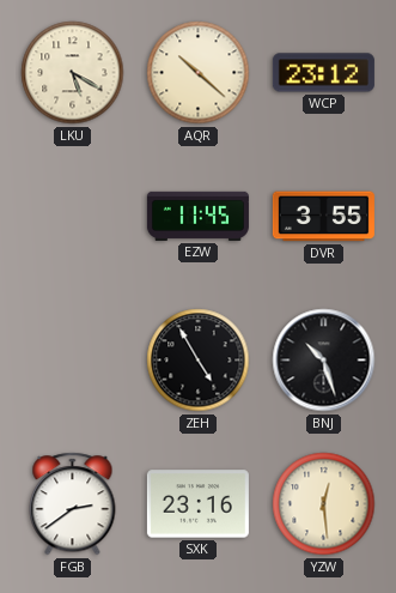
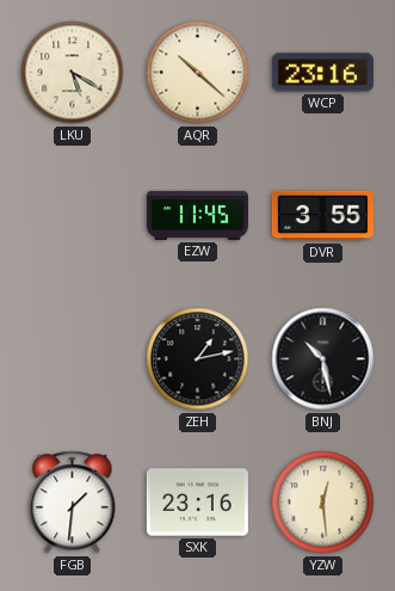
WCP: 23:12 -> 23:16
ZEH: 4:55 -> 1:13
BNJ: 10:27 -> 10:28
FGB: 2:39 -> 1:31
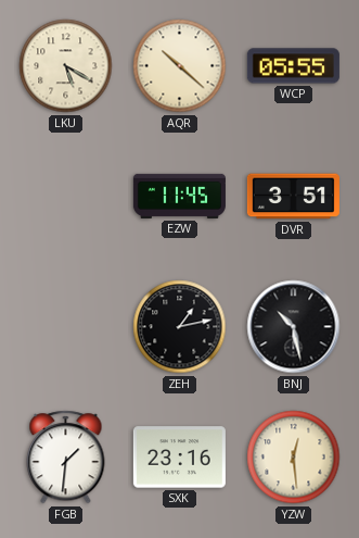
WCP: 23:16 -> 05:55
DVR: 3:55 -> 3:51
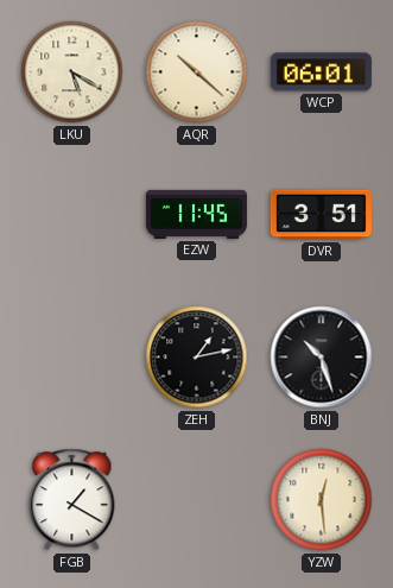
WCP: 05:55 -> 06:01
BNJ: 10:28 -> 10:27
FGB: 1:31 -> 1:20
SXK: 23:16 -> none
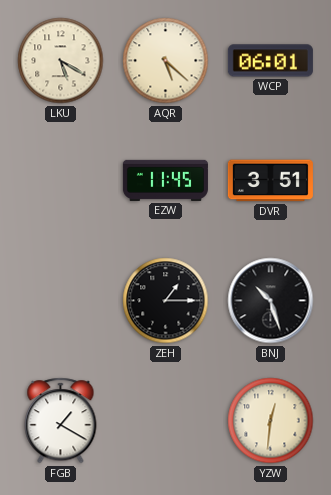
AQR: 10:22 -> 5:22
ZEH: 1:13 -> 1:15
YZW: 12:29 -> 12:31
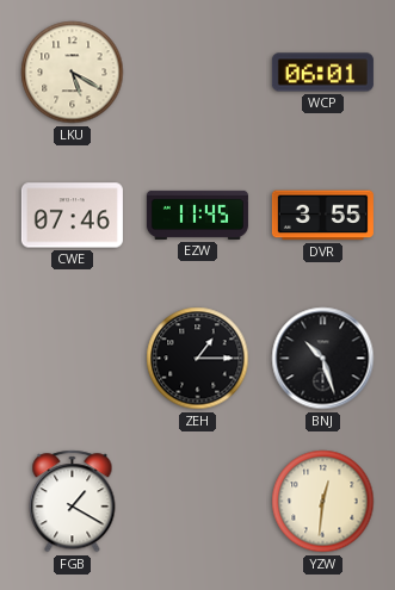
AQR: 5:22 -> none
CWE: none -> 07:46
DVR: 3:51 -> 3:55
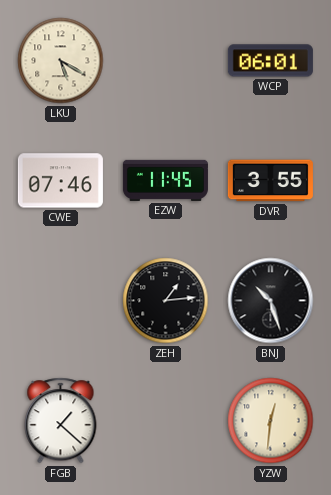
ZEH: 1:15 -> 1:14
FGB: 1:20 -> 1:22
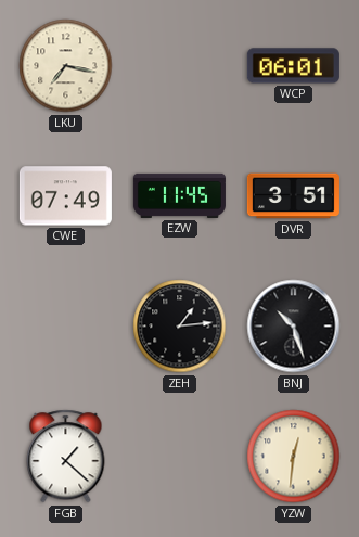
LKU: 5:20 -> 7:17
CWE: 07:46 -> 07:49
DVR: 3:55 -> 3:51
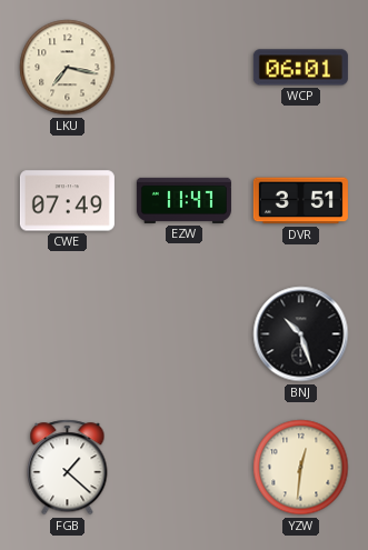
EZW: 11:45 -> 11:47
ZEH: 1:14 -> none
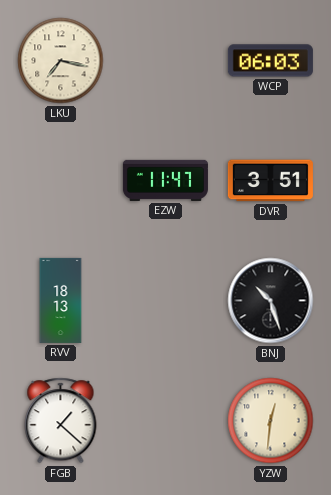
WCP: 06:01 -> 06:03
CWE: 07:49 -> none
RVV: none -> 18:13
